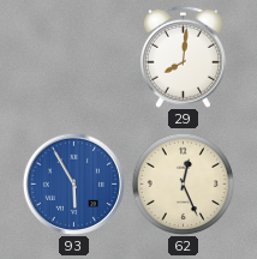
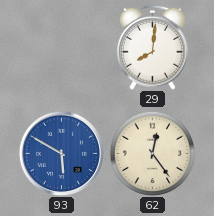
93: 5:55 -> 5:50
62: 12:26 -> 12:24
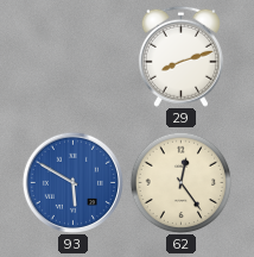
29: 8:01 -> 8:12
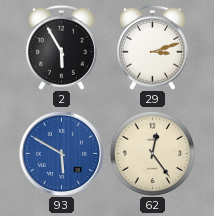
2: none -> 5:55
29: 8:12 -> 3:12
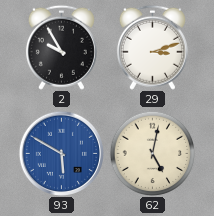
2: 5:55 -> 9:55
62: 12:24 -> 5:02
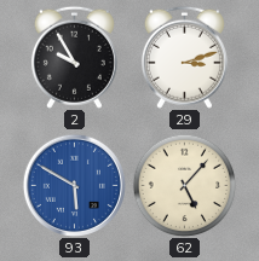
62: 5:02 -> 5:07
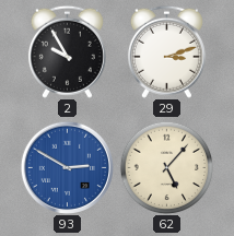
93: 5:50 -> 2:50
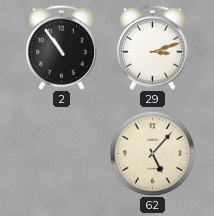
2: 9:55 -> 10:54
93: 2:50 -> none
